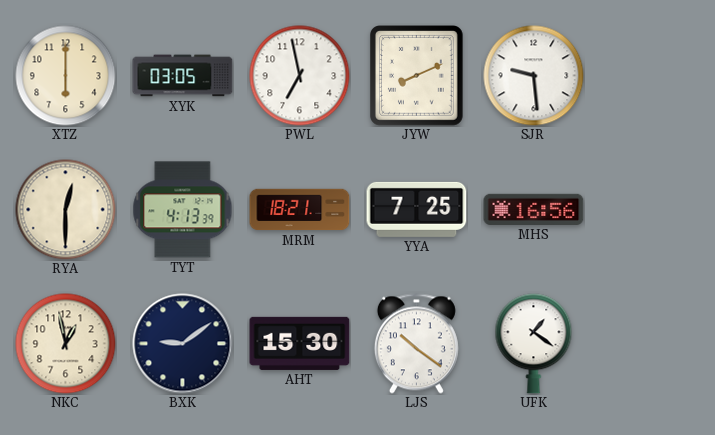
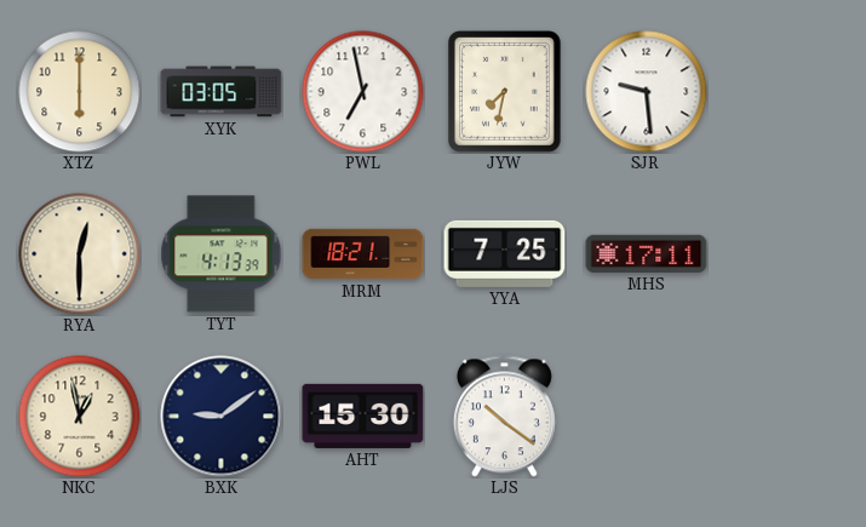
JYW: 8:11 -> 7:32
MHS: 16:56 -> 17:11
UFK: 1:21 -> none
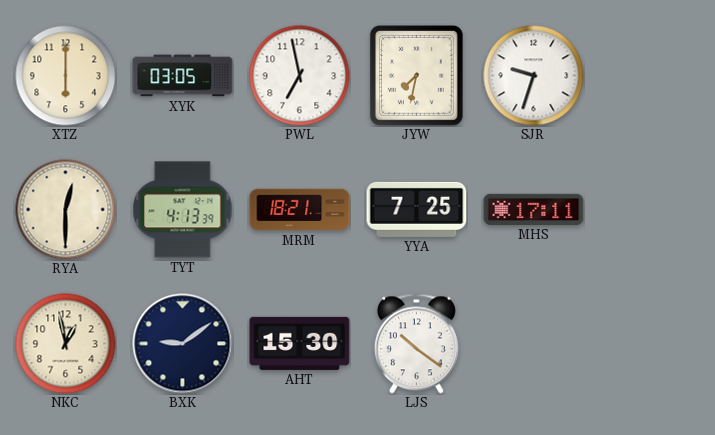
SJR: 9:29 -> 9:33
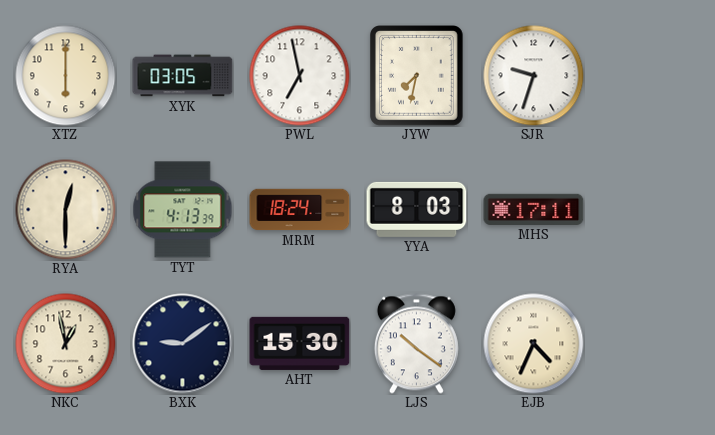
MRM: 18:21 -> 18:24
YYA: 7:25 -> 8:03
EJB: none -> 4:34
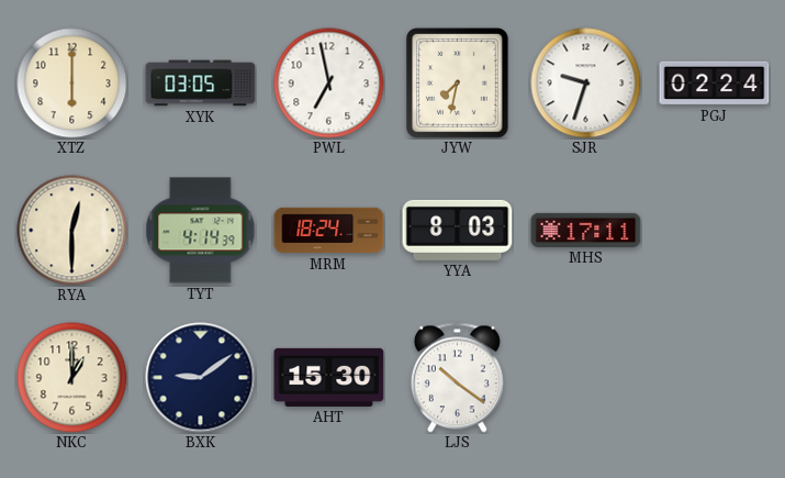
PGJ: none -> 02:24
TYT: 4:13 -> 4:14
NKC: 12:58 -> 1:00
EJB: 4:34 -> none
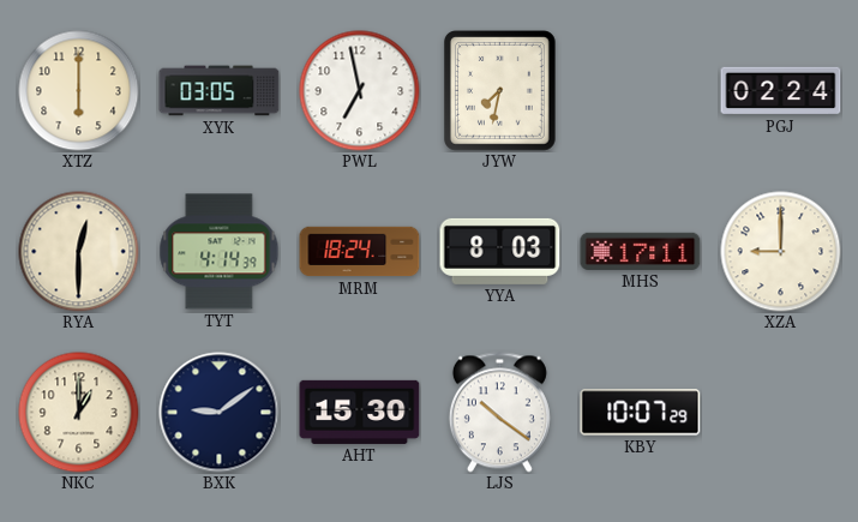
SJR: 9:33 -> none
XZA: none -> 9:00
KBY: none -> 10:07
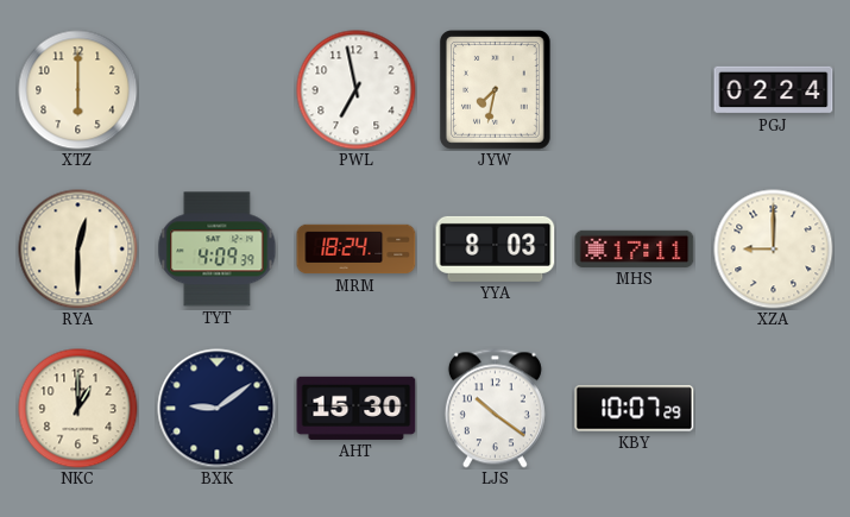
XYK: 03:05 -> none
TYT: 4:14 -> 4:09
